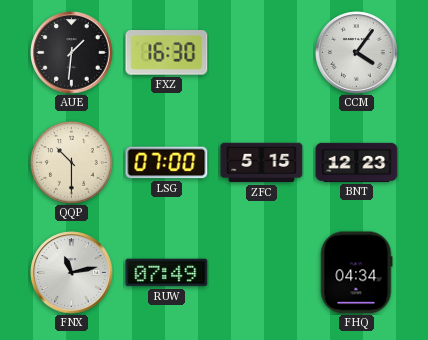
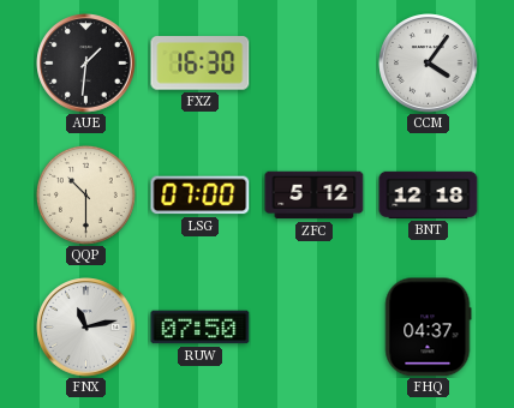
ZFC: 5:15 -> 5:12
BNT: 12:23 -> 12:18
RUW: 07:49 -> 07:50
FHQ: 04:34 -> 04:37
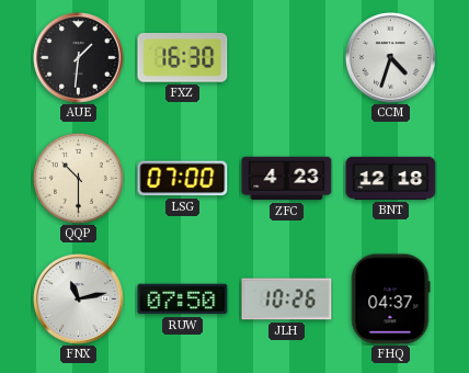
CCM: 4:06 -> 4:33
ZFC: 5:12 -> 4:23
JLH: none -> 10:26
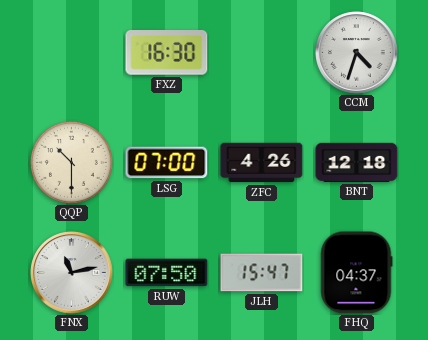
AUE: 1:31 -> none
ZFC: 4:23 -> 4:26
JLH: 10:26 -> 15:47
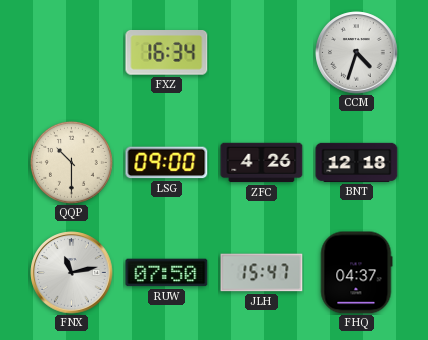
FXZ: 16:30 -> 16:34
LSG: 07:00 -> 09:00
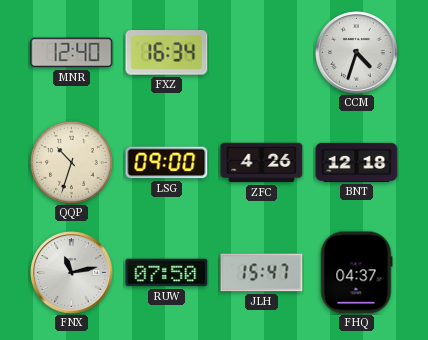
MNR: none -> 12:40
QQP: 10:30 -> 10:33
